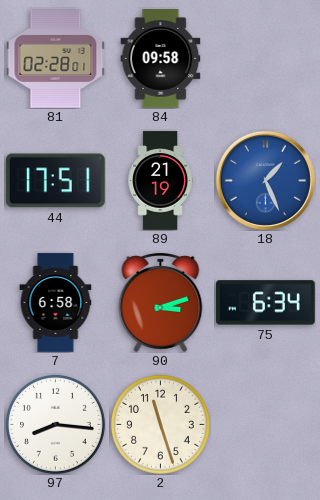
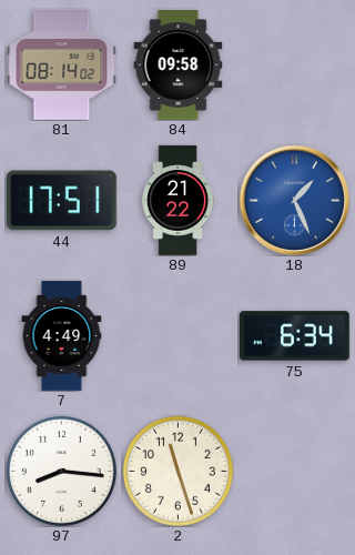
81: 02:28 -> 08:14
89: 21:19 -> 21:22
7: 6:58 -> 4:49
90: 3:12 -> none
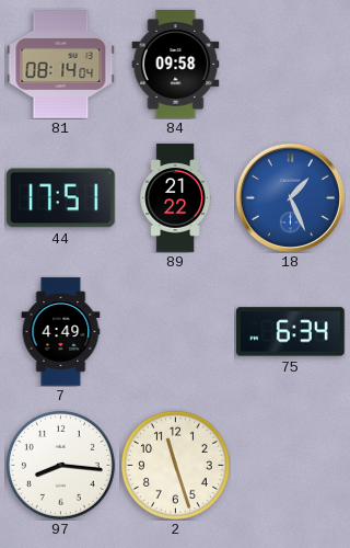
81: 08:14:02 -> 08:14:04
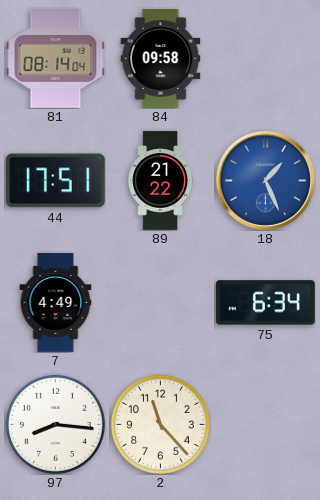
2: 11:27 -> 11:23
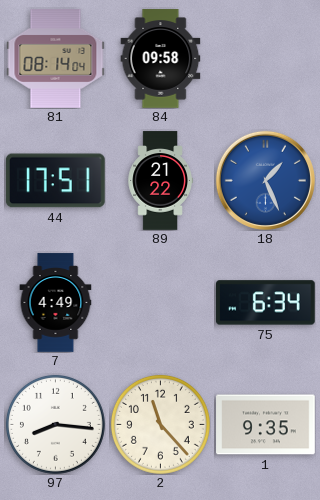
1: none -> 9:35
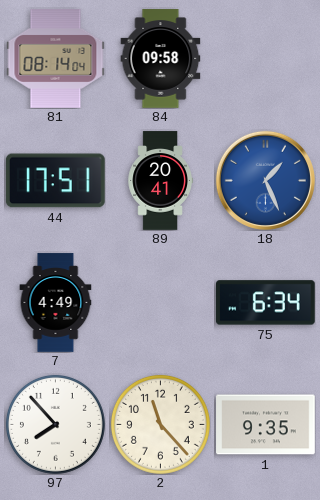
89: 21:22 -> 20:41
97: 8:16 -> 7:53
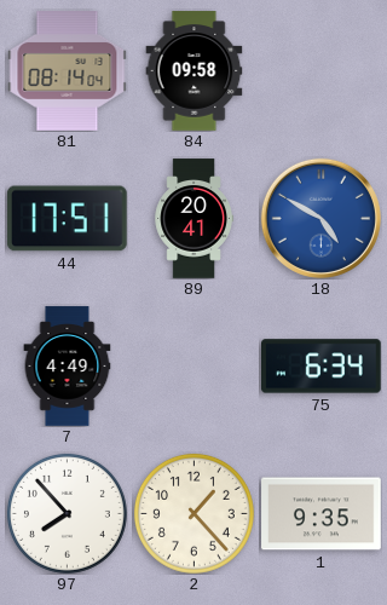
18: 1:26 -> 4:50
2: 11:23 -> 1:23
